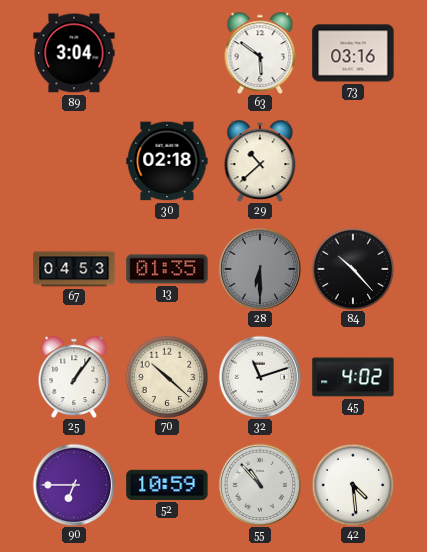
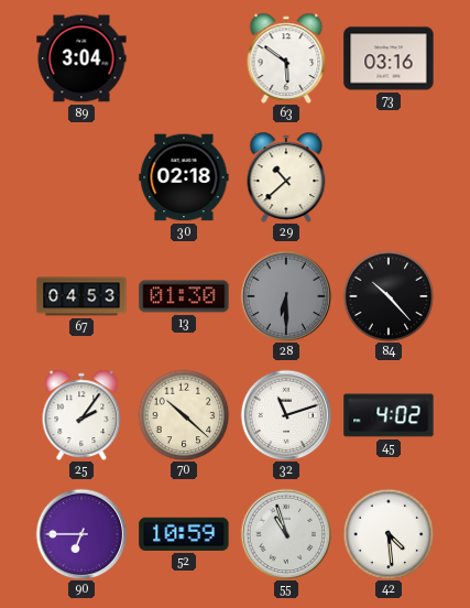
13: 01:35 -> 01:30
25: 1:06 -> 2:06
55: 10:53 -> 10:57
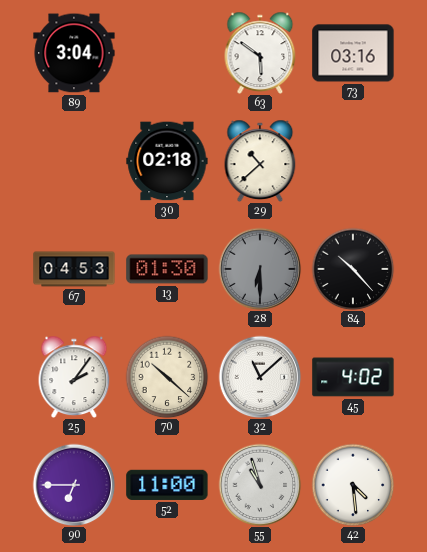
32: 11:12 -> 11:08
52: 10:59 -> 11:00
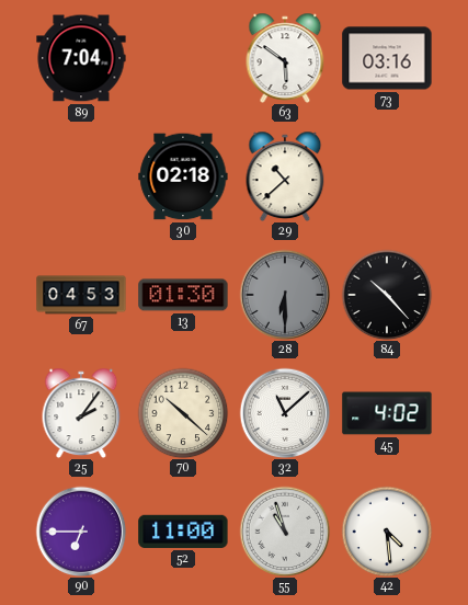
89: 3:04 -> 7:04
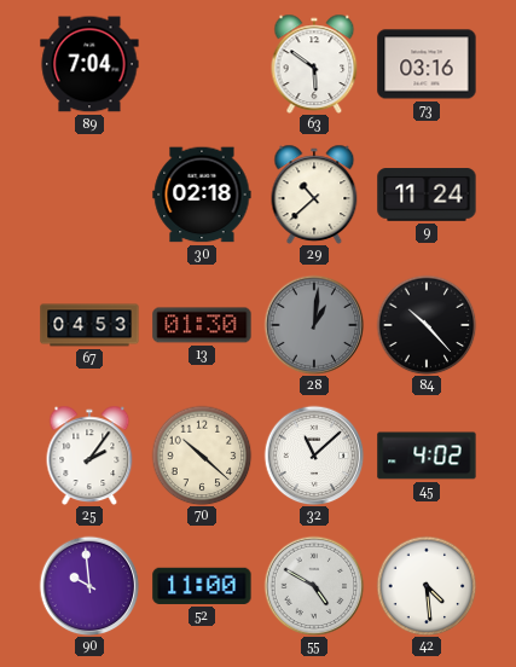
9: none -> 11:24
28: 6:30 -> 1:01
90: 6:45 -> 9:59
55: 10:57 -> 4:50
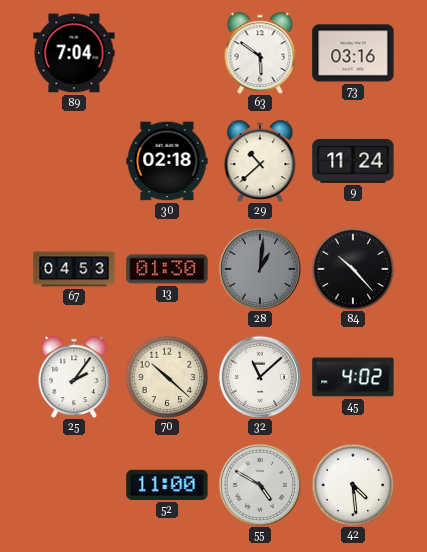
90: 9:59 -> none
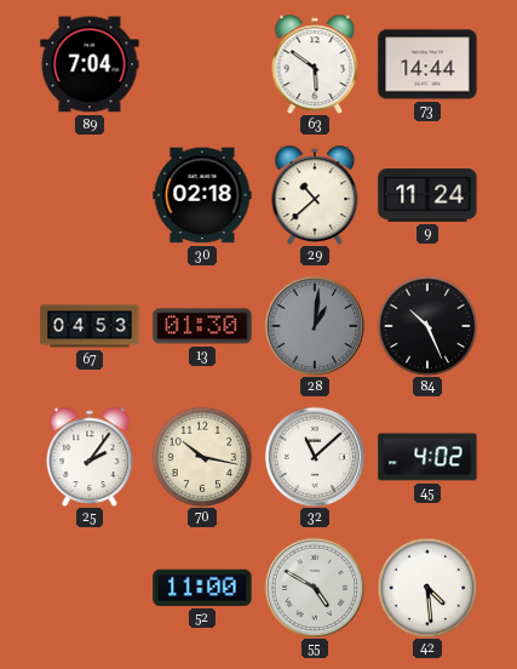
73: 03:16 -> 14:44
84: 10:23 -> 10:26
70: 10:22 -> 10:17
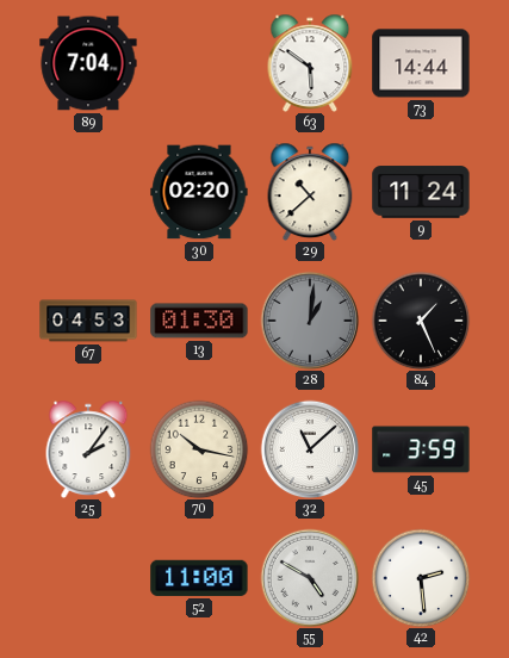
30: 02:18 -> 02:20
84: 10:26 -> 1:26
45: 4:02 -> 3:59
42: 4:29 -> 2:29
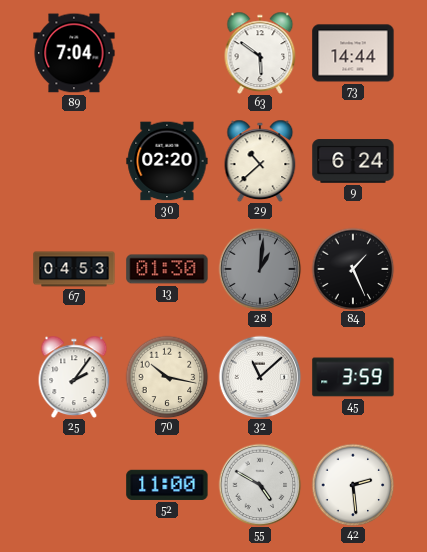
9: 11:24 -> 6:24
